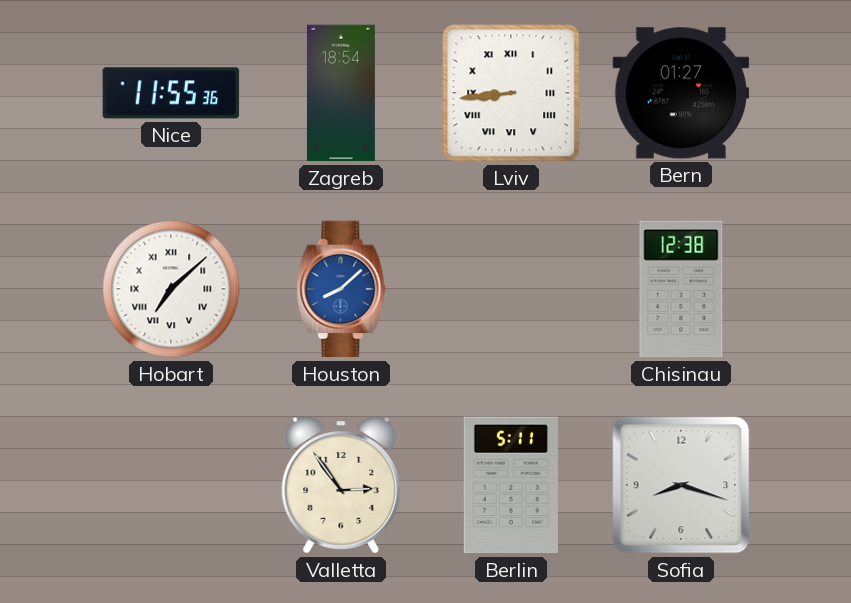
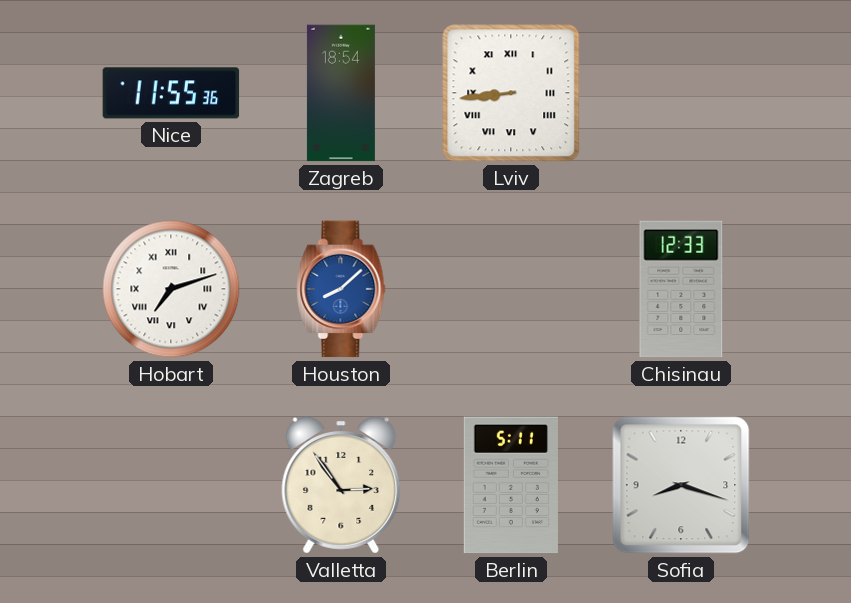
Bern: 01:27 -> none
Hobart: 7:08 -> 7:12
Chisinau: 12:38 -> 12:33
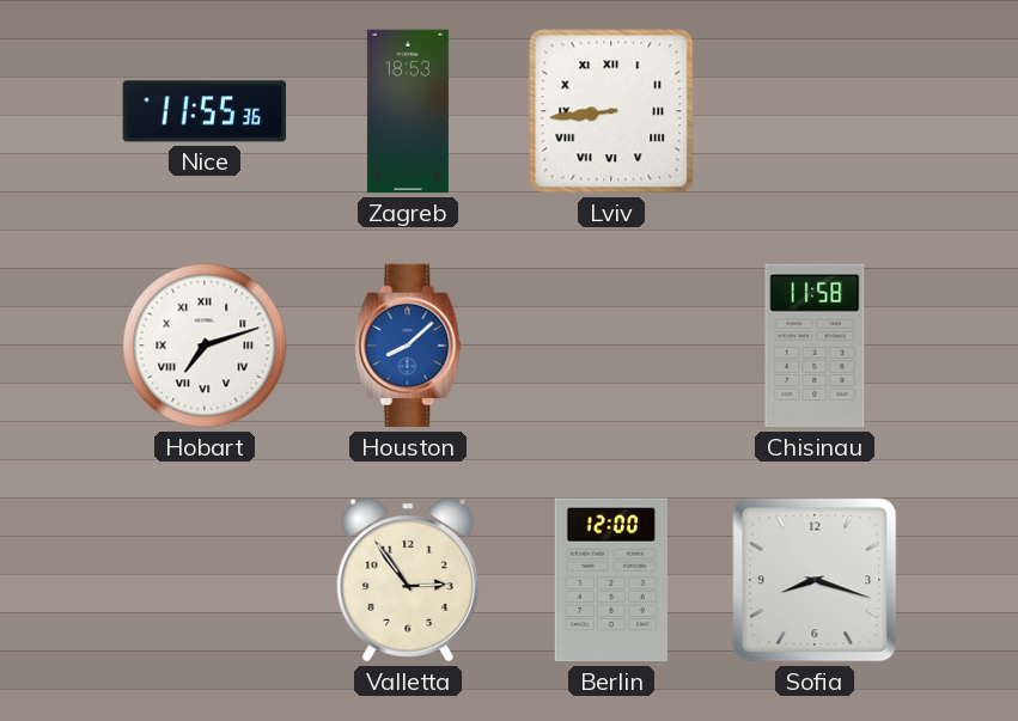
Zagreb: 18:54 -> 18:53
Chisinau: 12:33 -> 11:58
Berlin: 5:11 -> 12:00
